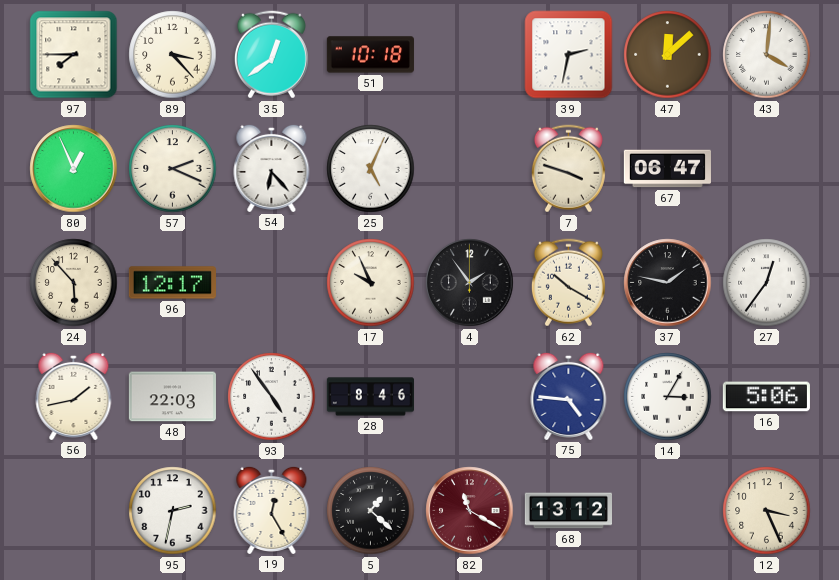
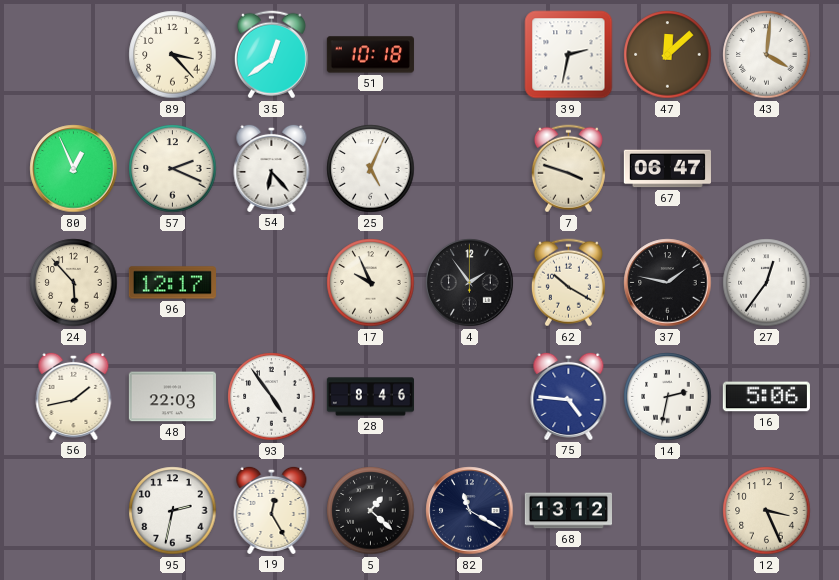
97: 7:45 -> none
14: 3:05 -> 2:32
82 dial: burgundy -> navy
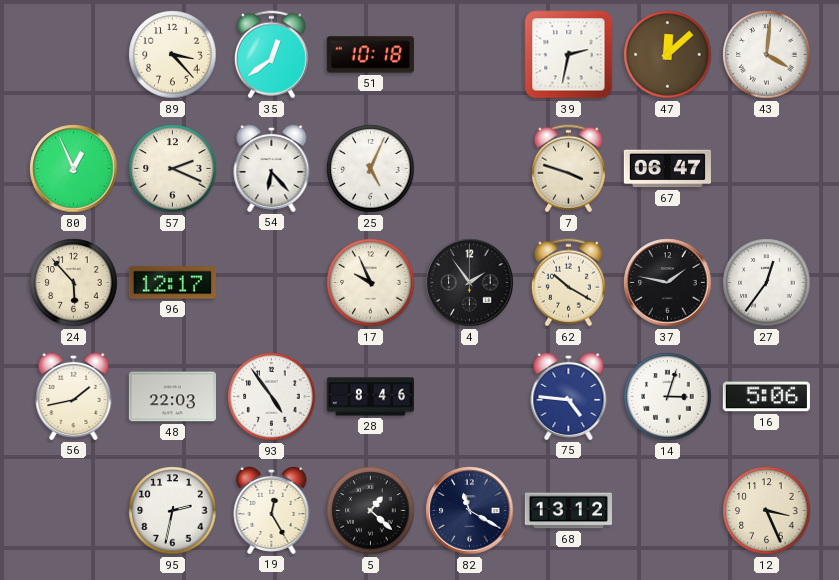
14: 2:32 -> 3:03
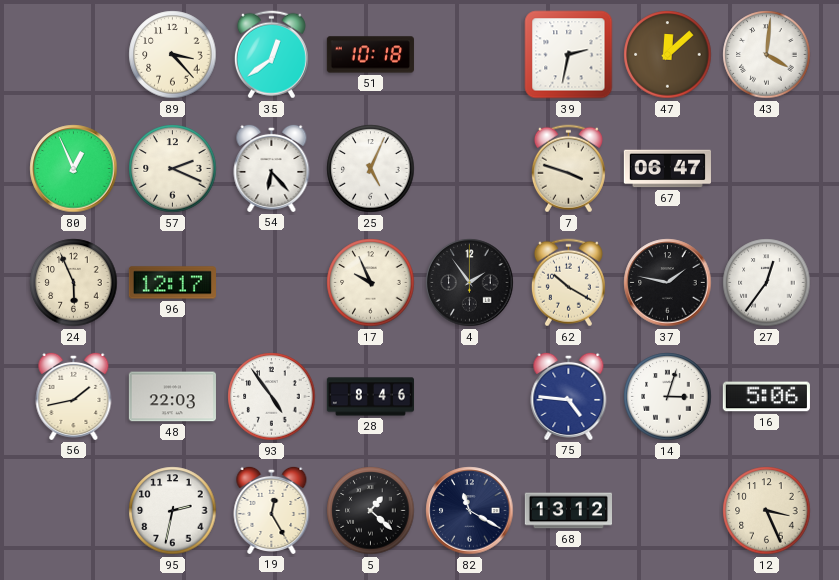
24: 5:53 -> 5:56
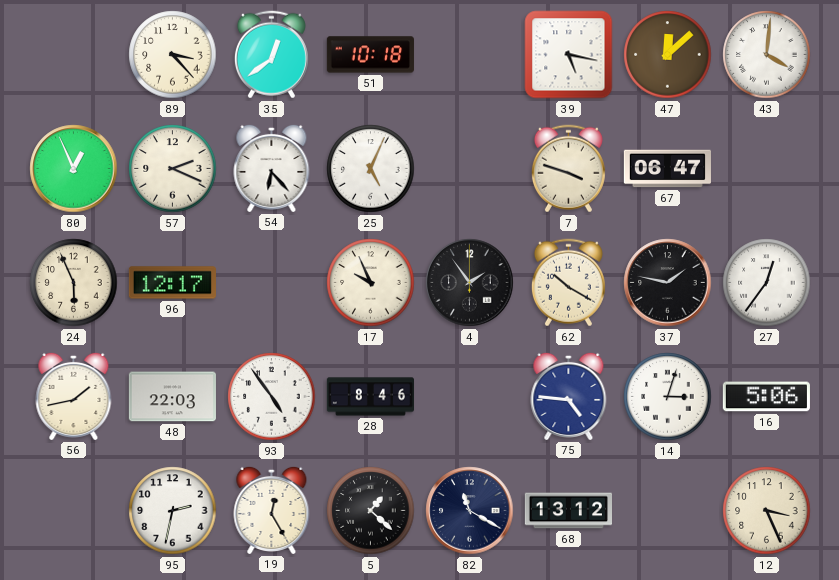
39: 2:32 -> 5:17
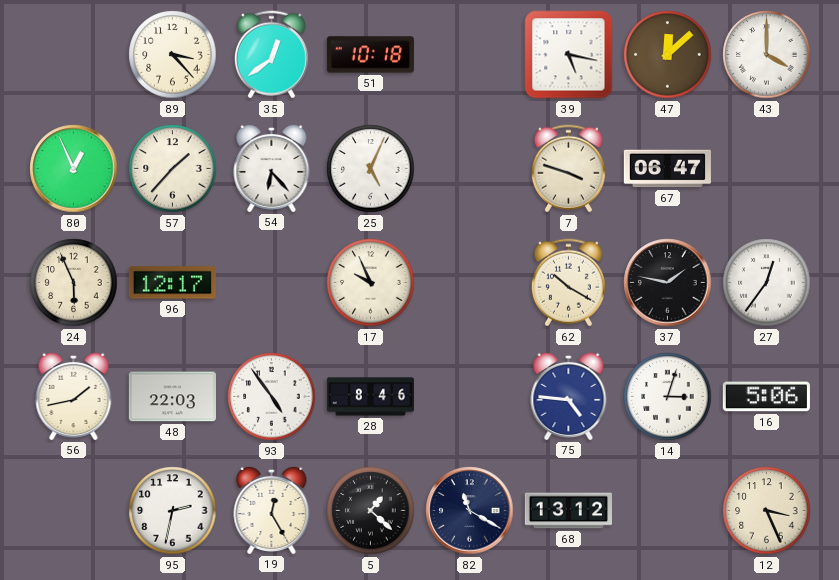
43: 4:01 -> 4:00
57: 2:19 -> 1:37
4: 1:54 -> none
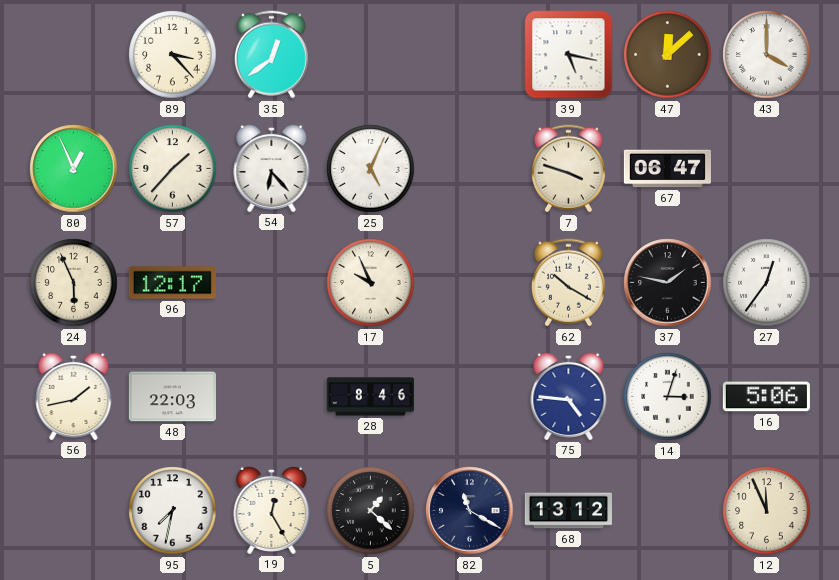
51: 10:18 -> none
93: 4:54 -> none
95: 2:32 -> 7:32
12: 3:26 -> 11:56
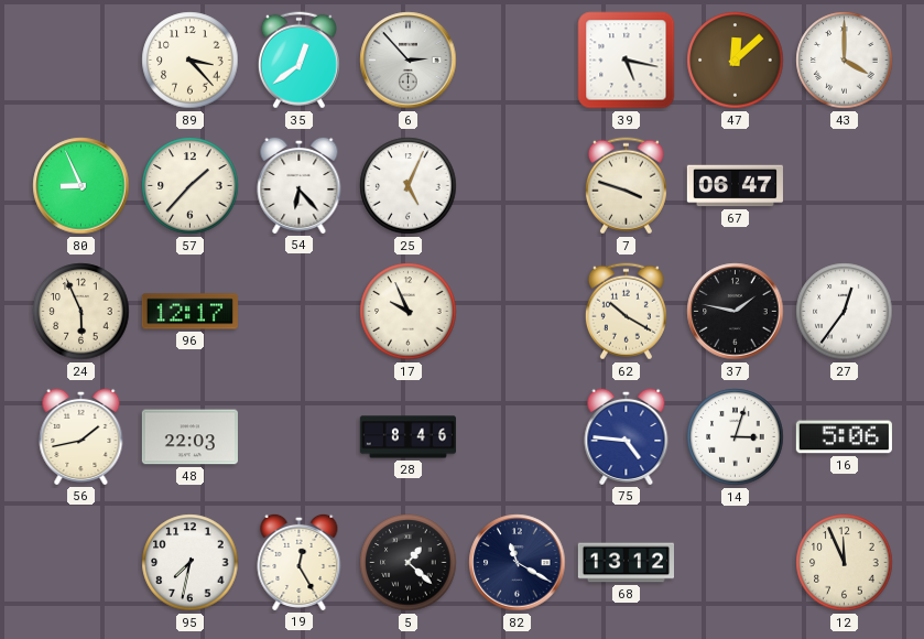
6: none -> 2:53
80: 12:56 -> 8:56
